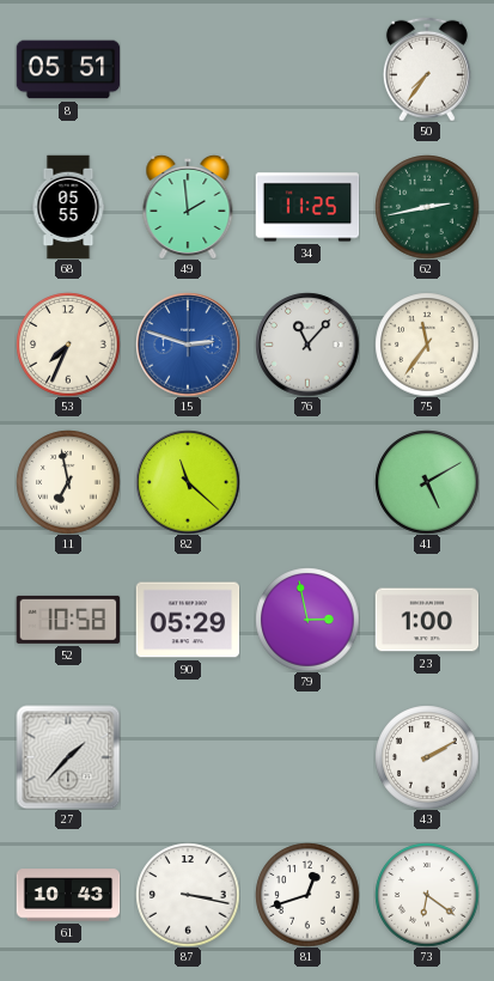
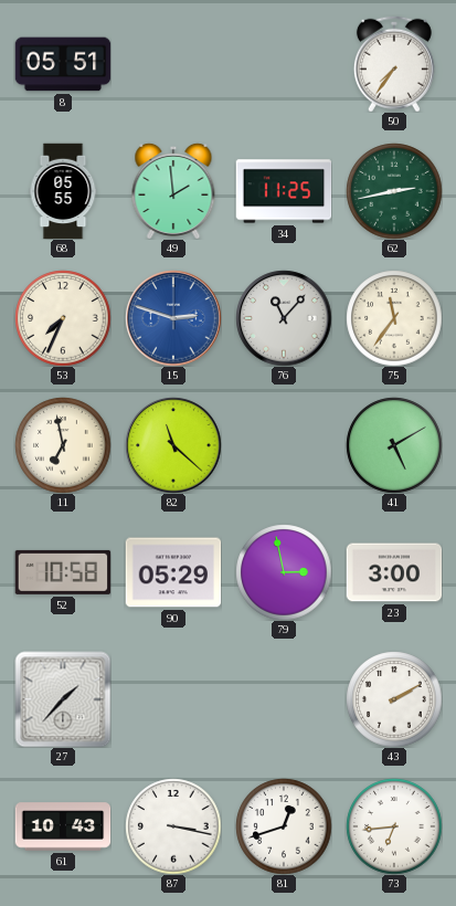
23: 1:00 -> 3:00
73: 6:21 -> 6:44
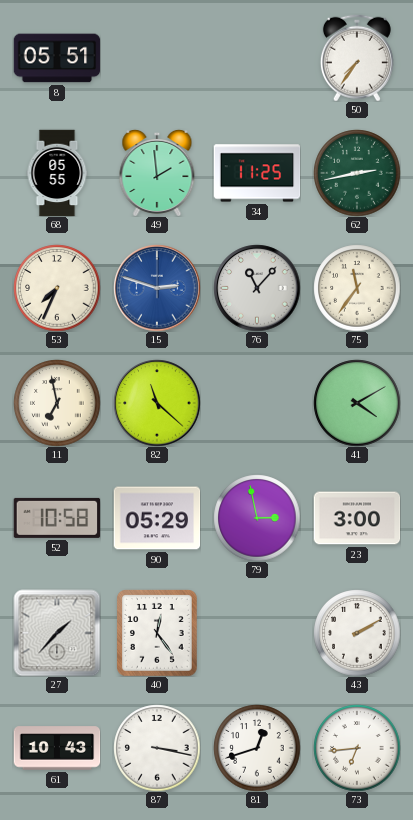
41: 5:10 -> 4:10
40: none -> 12:24
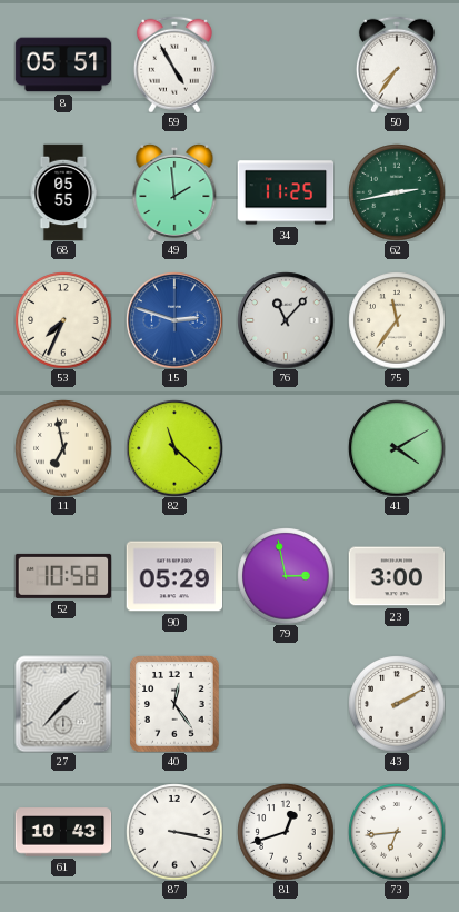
59: none -> 4:55
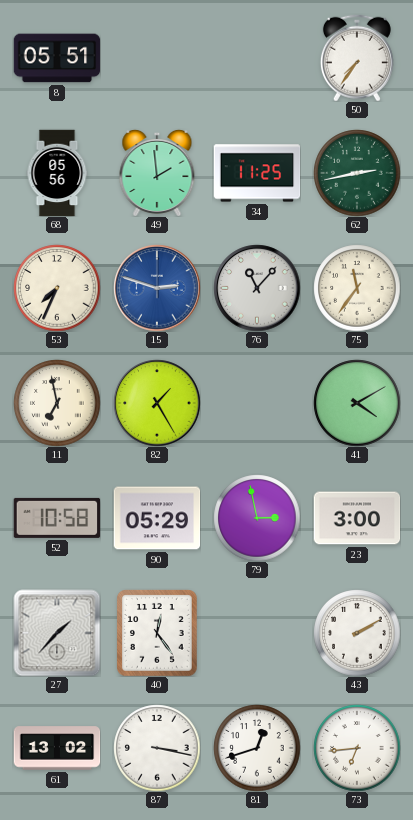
59: 4:55 -> none
68: 05:55 -> 05:56
82: 11:22 -> 1:25
61: 10:43 -> 13:02
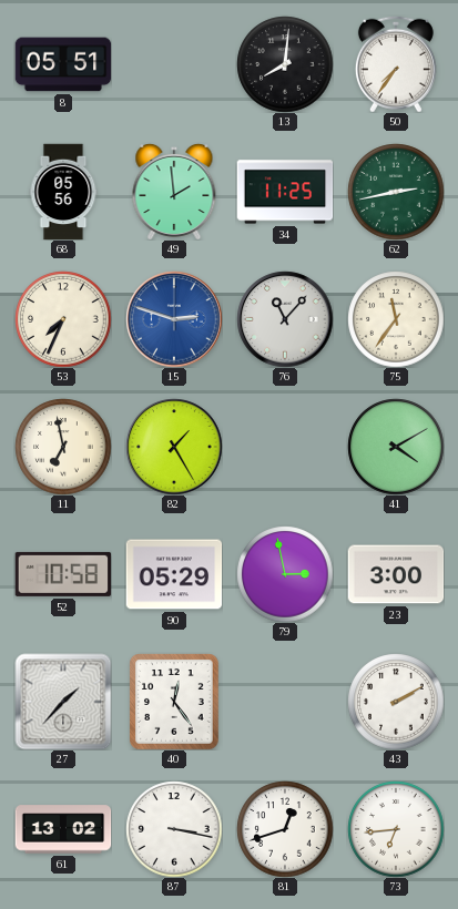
13: none -> 8:01
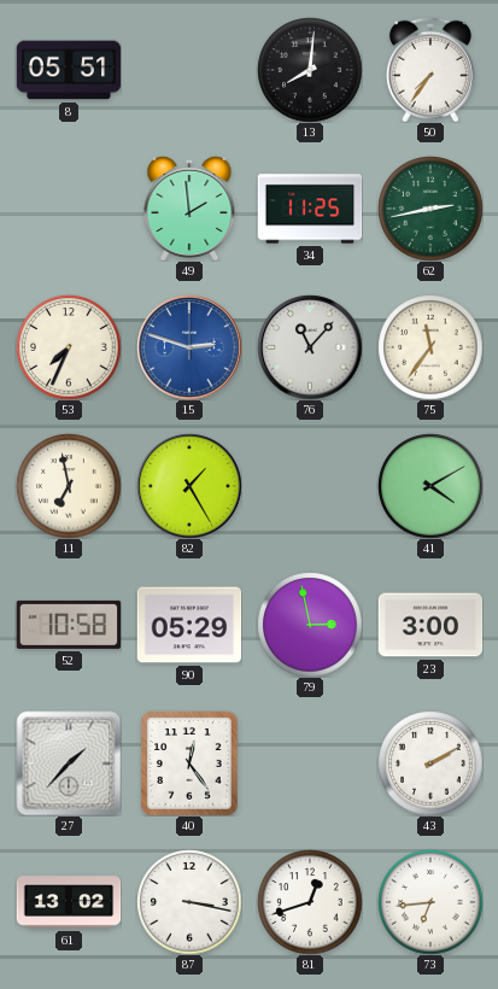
68: 05:56 -> none
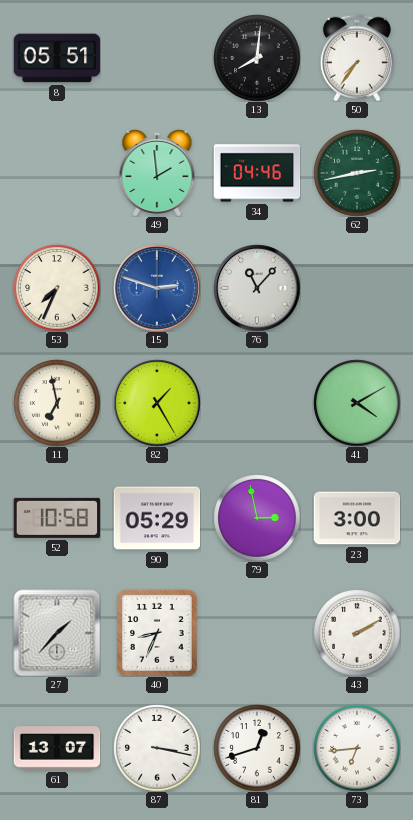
34: 11:25 -> 04:46
75: 11:36 -> none
40: 12:24 -> 8:34
61: 13:02 -> 13:07
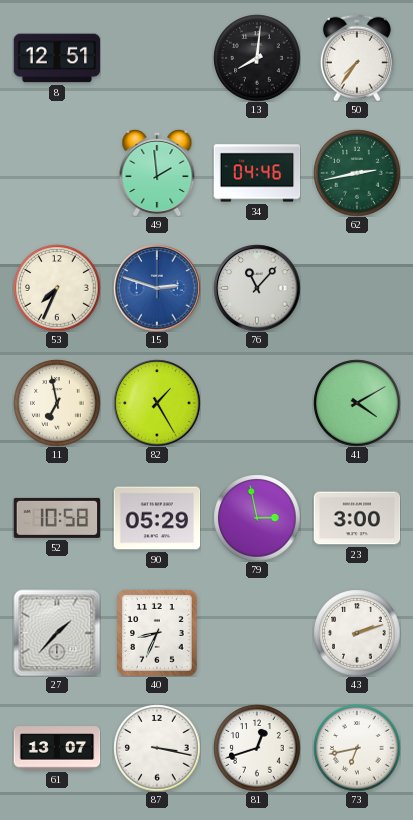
8: 05:51 -> 12:51
43: 2:10 -> 2:12
73: 6:44 -> 6:43
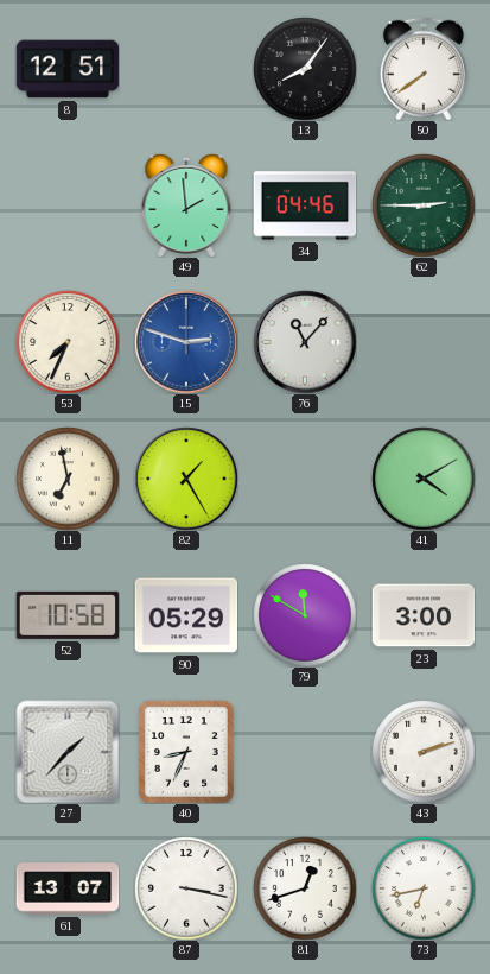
13: 8:01 -> 8:06
50: 7:36 -> 7:39
62: 2:43 -> 2:45
79: 2:58 -> 11:50
